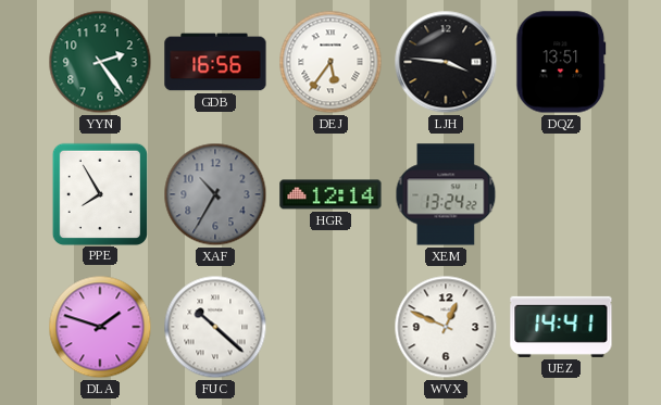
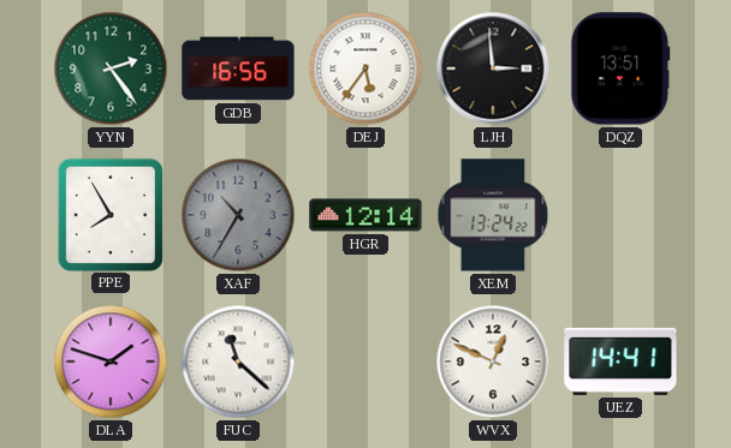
LJH: 3:46 -> 2:59
FUC: 10:22 -> 11:22
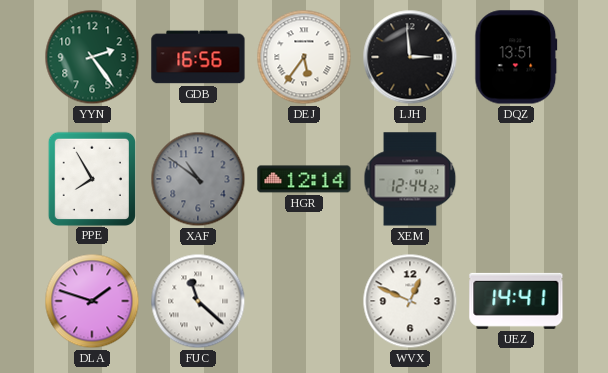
XAF: 10:35 -> 10:51
XEM: 13:24 -> 12:44
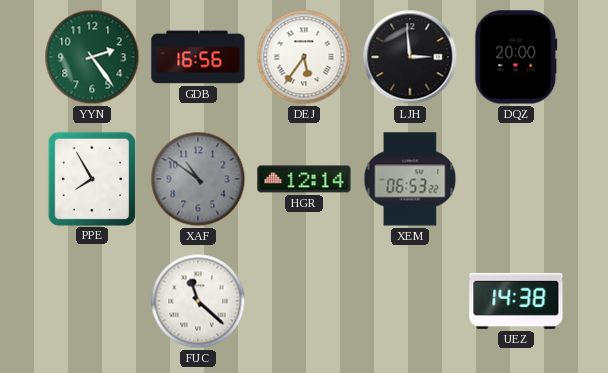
DQZ: 13:51 -> 20:00
XEM: 12:44 -> 06:53
DLA: 1:48 -> none
WVX: 12:49 -> none
UEZ: 14:41 -> 14:38
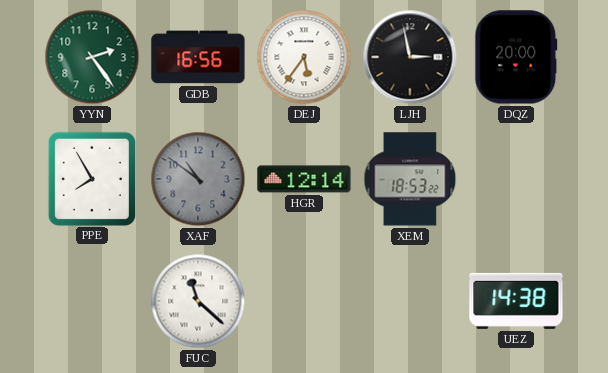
LJH: 2:59 -> 2:58
XEM: 06:53 -> 18:53
